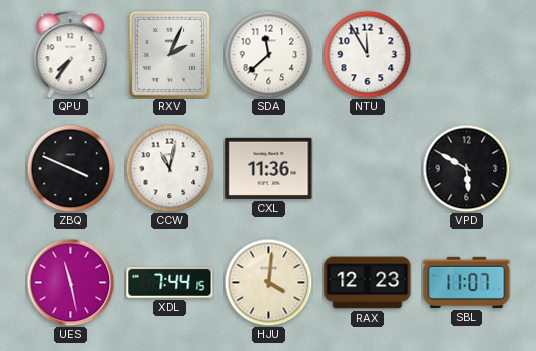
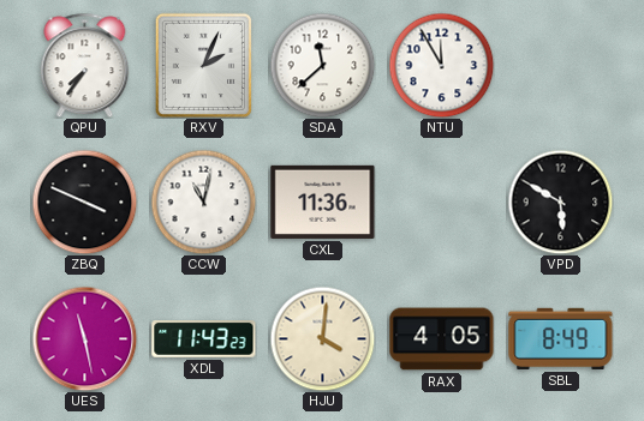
XDL: 7:44 -> 11:43
RAX: 12:23 -> 4:05
SBL: 11:07 -> 8:49
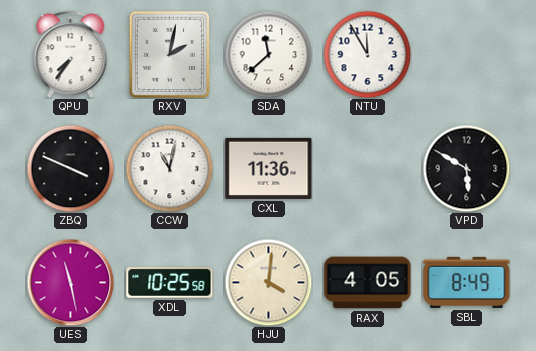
RXV: 2:04 -> 2:02
XDL: 11:43 -> 10:25
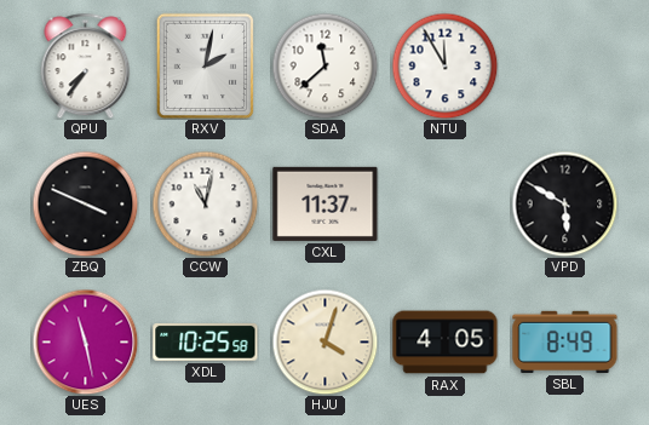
CXL: 11:36 -> 11:37
HJU: 4:01 -> 4:03
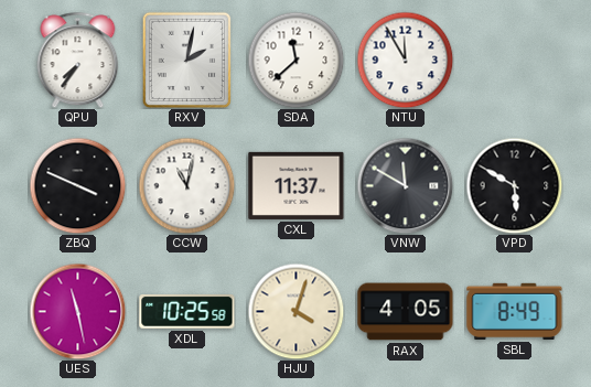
VNW: none -> 11:50
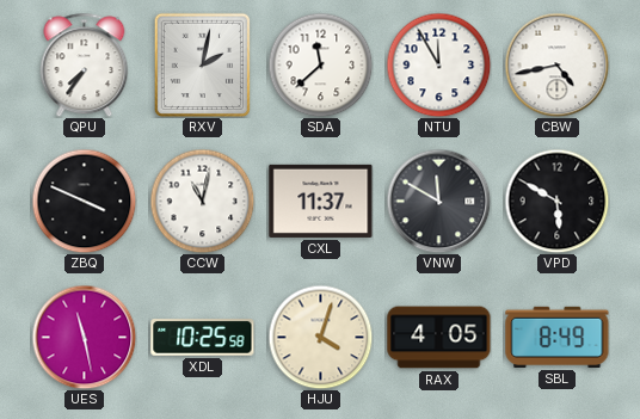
CBW: none -> 4:43
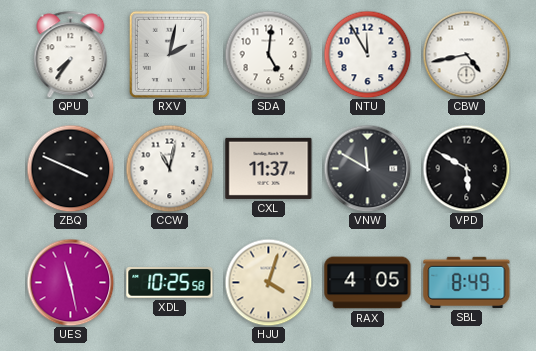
SDA: 11:38 -> 5:01
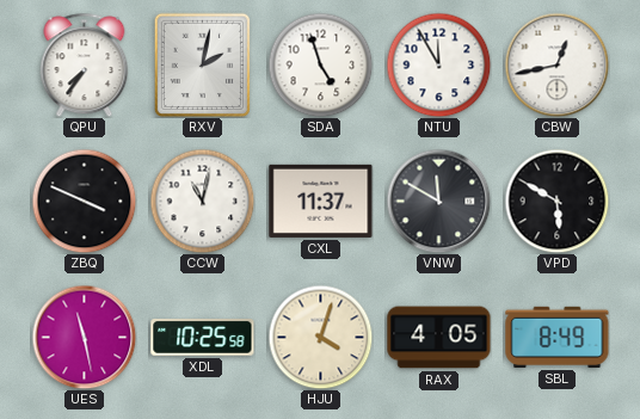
SDA: 5:01 -> 4:57
CBW: 4:43 -> 12:43
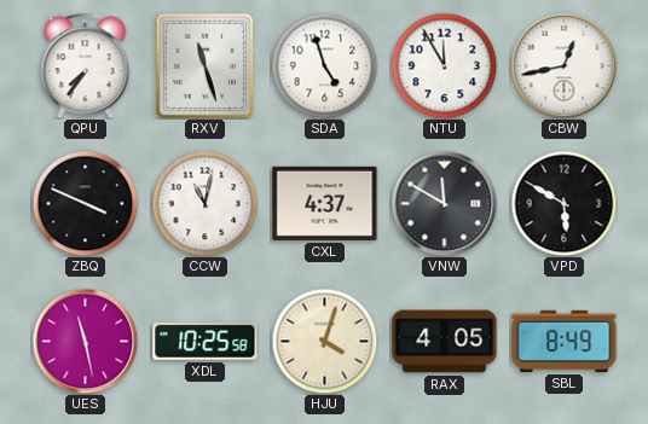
RXV: 2:02 -> 11:27
CXL: 11:37 -> 4:37
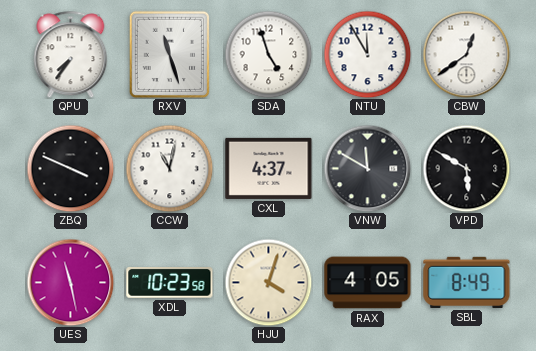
CBW: 12:43 -> 12:39
XDL: 10:25 -> 10:23
